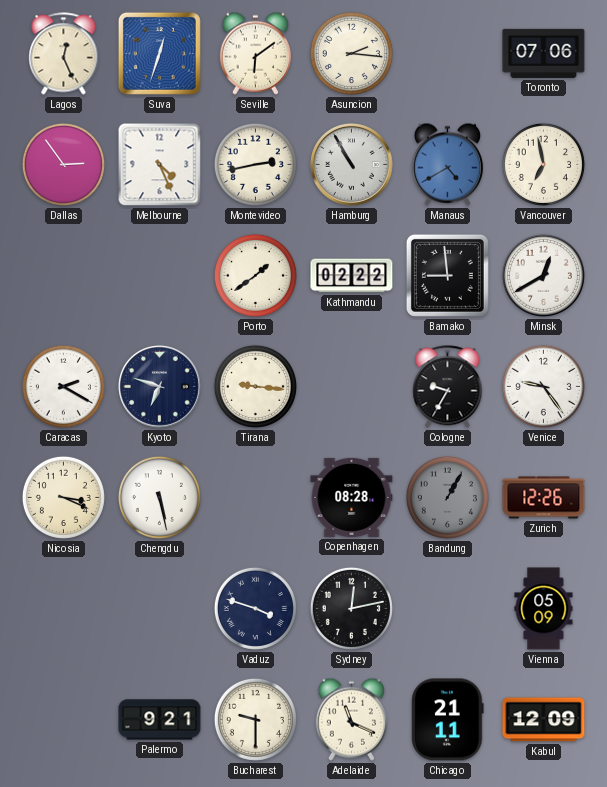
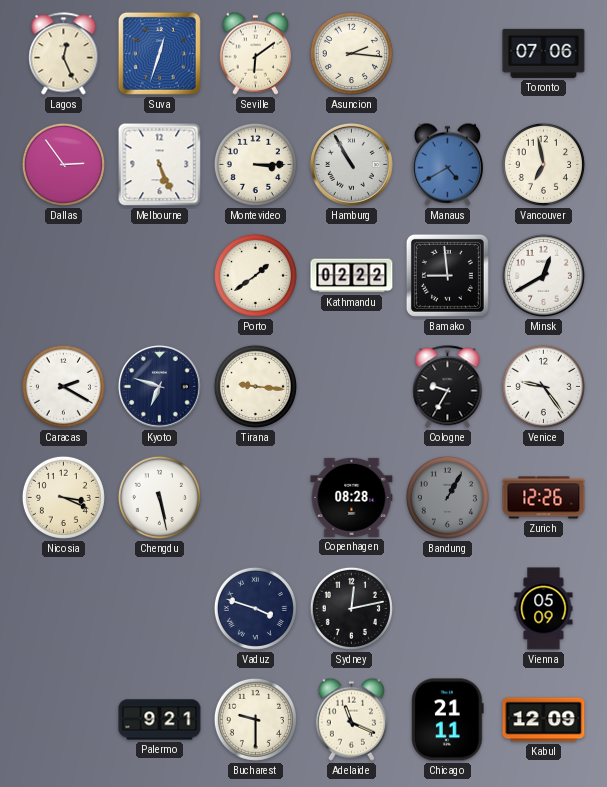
Melbourne: 4:26 -> 5:26
Montevideo: 2:43 -> 3:15
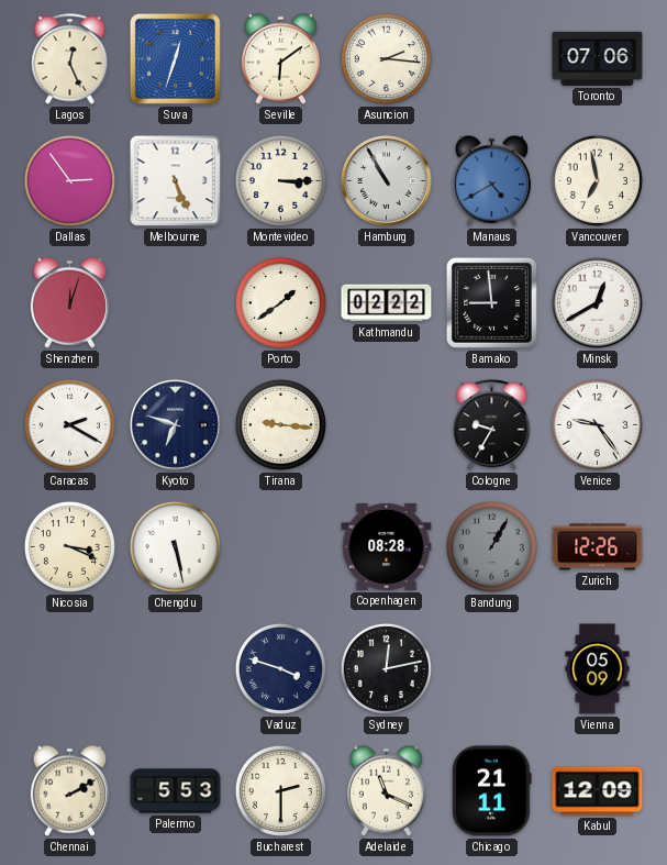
Shenzhen: none -> 12:03
Chennai: none -> 2:10
Palermo: 9:21 -> 5:53
Bucharest: 9:30 -> 2:30
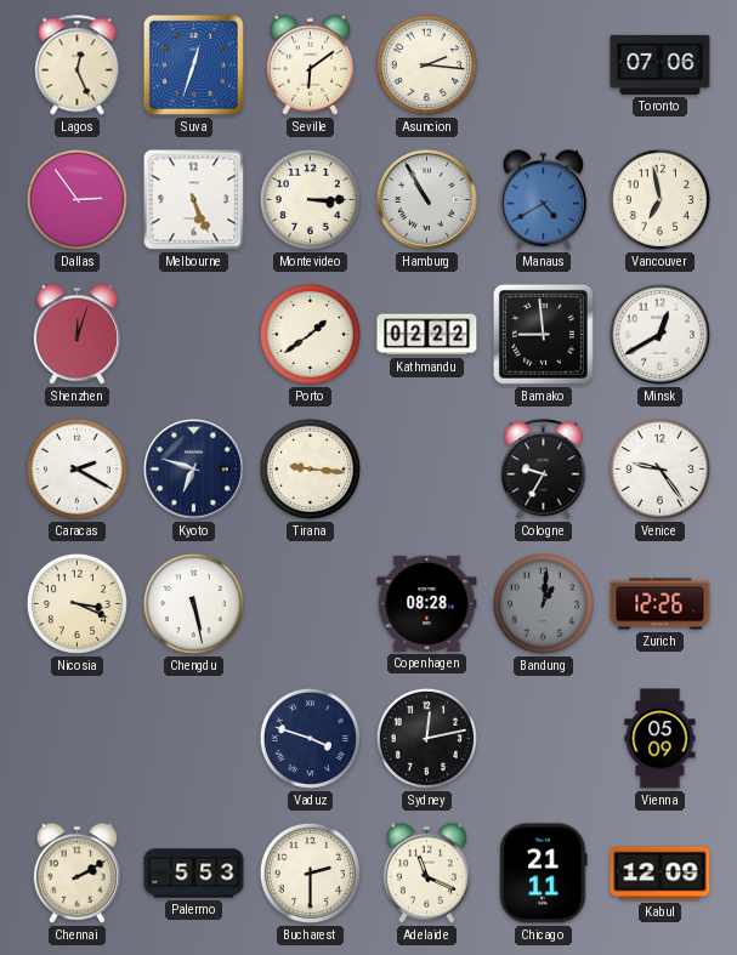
Bandung: 1:05 -> 1:01
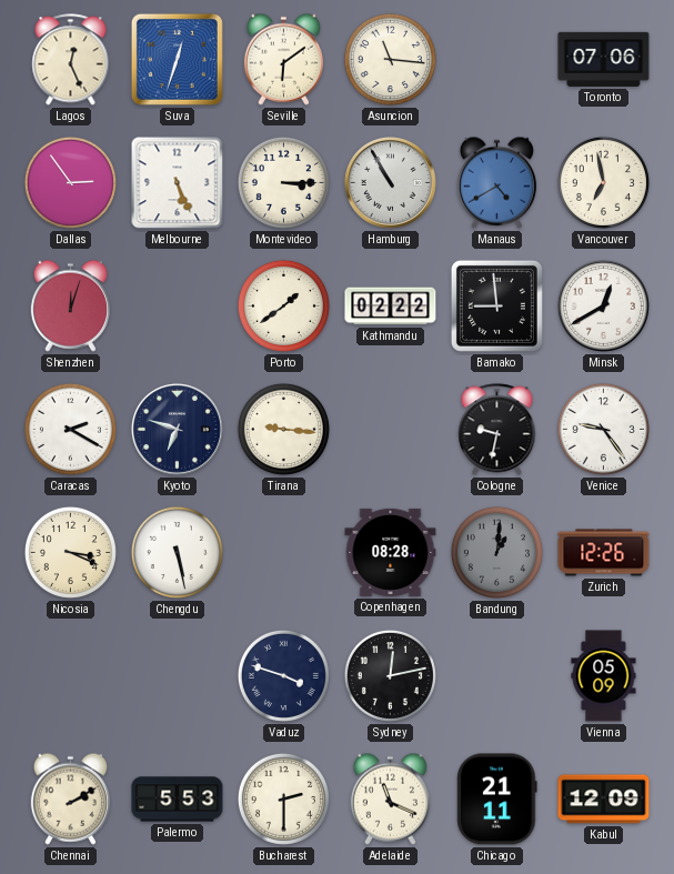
Asuncion: 2:16 -> 11:16
Cologne: 9:35 -> 9:32
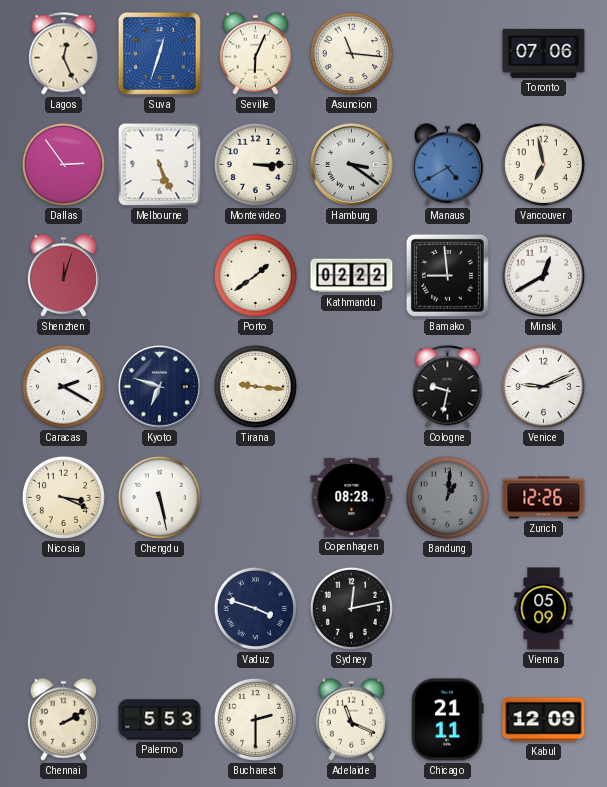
Seville: 6:09 -> 6:04
Hamburg: 10:55 -> 3:21
Venice: 9:24 -> 9:11
